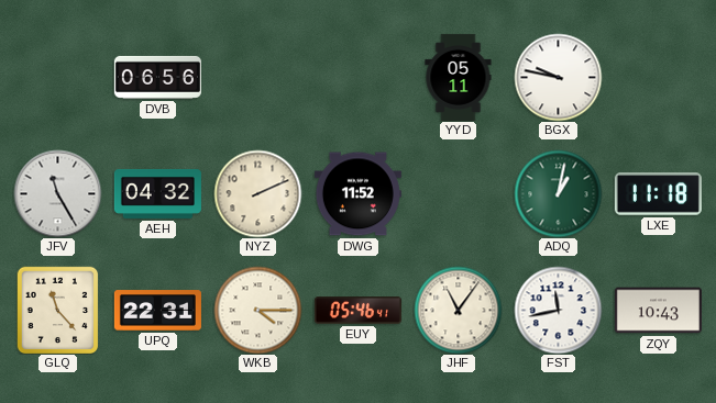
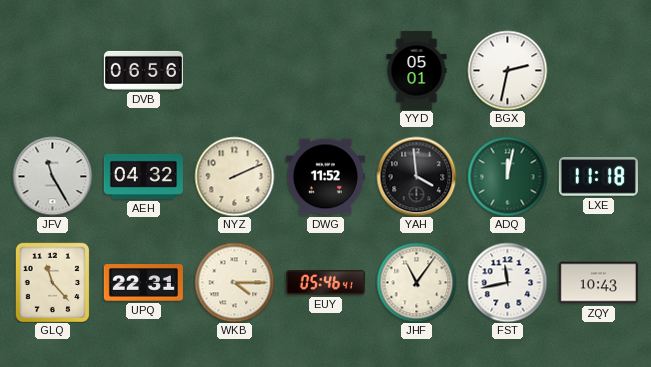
YYD: 05:11 -> 05:01
BGX: 9:47 -> 2:32
YAH: none -> 3:59
ADQ: 1:02 -> 12:02
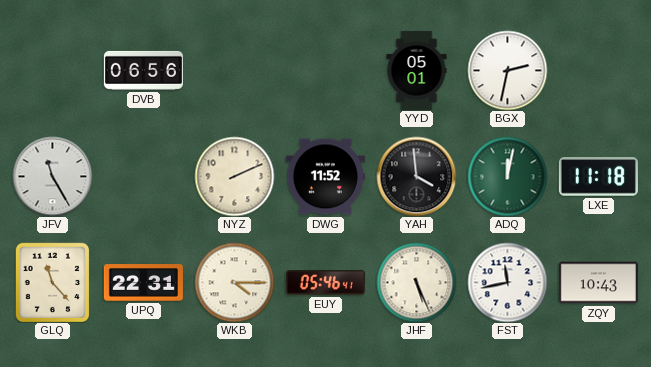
AEH: 04:32 -> none
JHF: 11:06 -> 5:26
